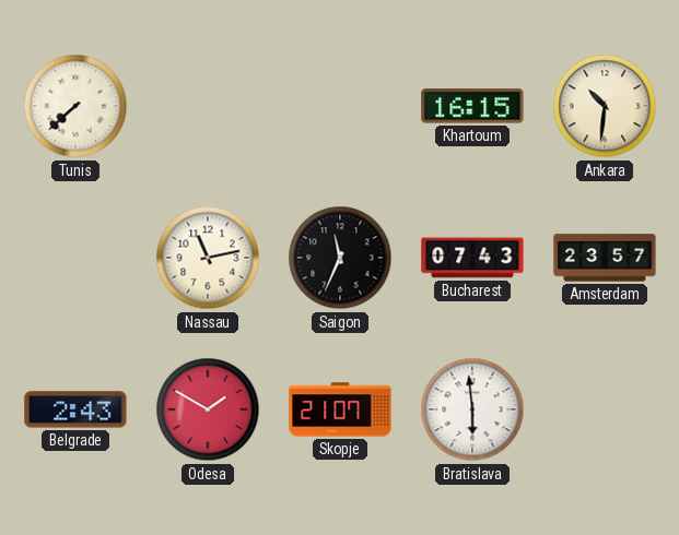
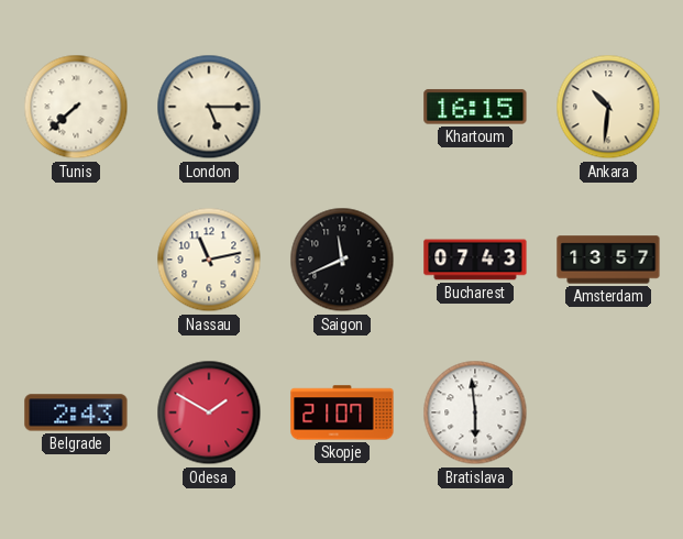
London: none -> 5:15
Saigon: 11:34 -> 11:41
Amsterdam: 23:57 -> 13:57
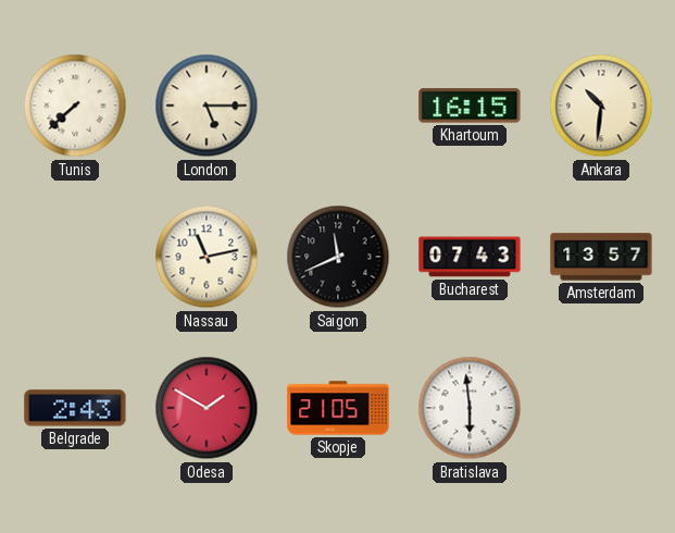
Skopje: 21:07 -> 21:05
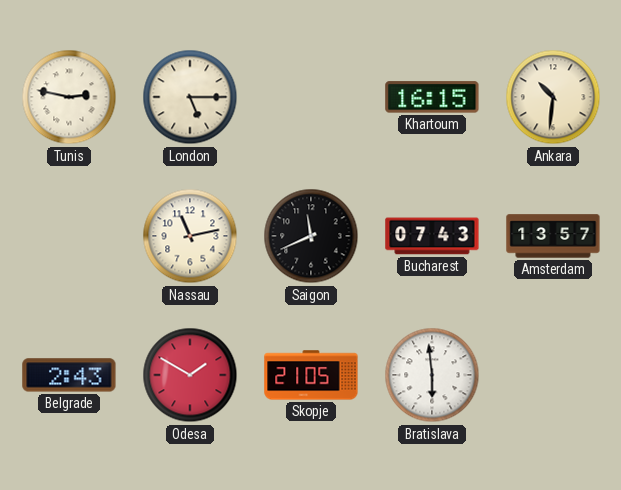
Tunis: 7:38 -> 2:47
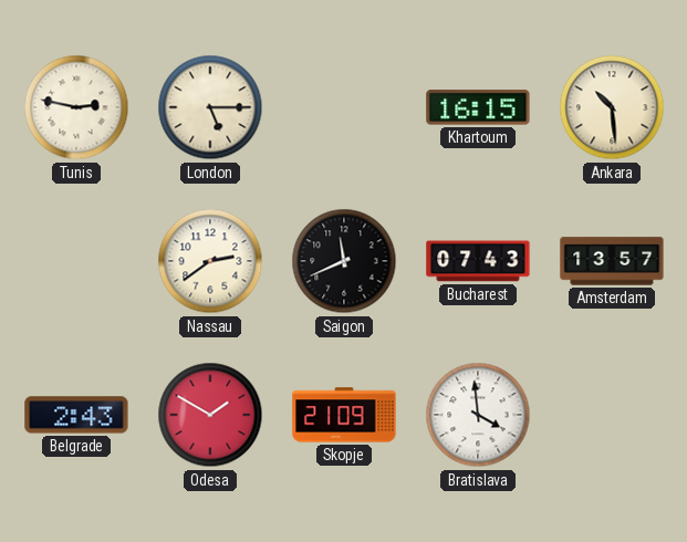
Ankara: 10:31 -> 10:29
Nassau: 11:13 -> 2:39
Skopje: 21:05 -> 21:09
Bratislava: 5:59 -> 3:59
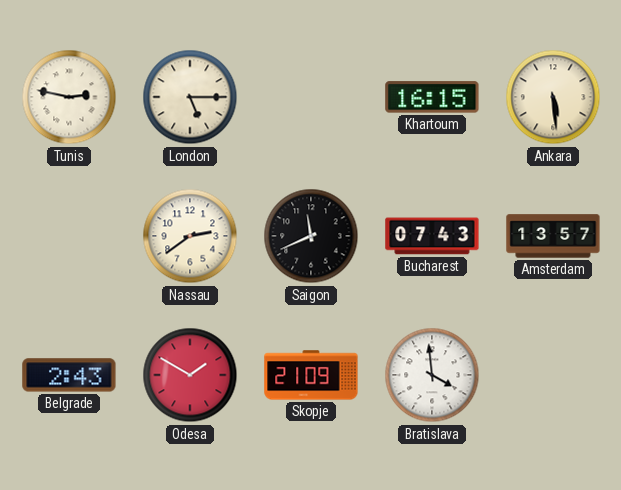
Ankara: 10:29 -> 5:29
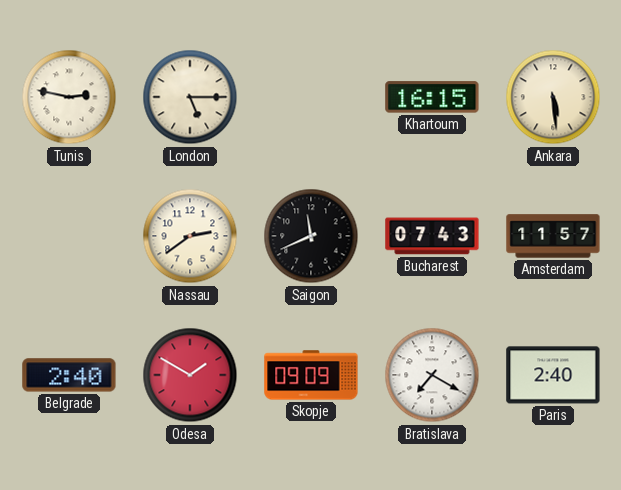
Amsterdam: 13:57 -> 11:57
Belgrade: 2:43 -> 2:40
Skopje: 21:09 -> 09:09
Bratislava: 3:59 -> 7:20
Paris: none -> 2:40
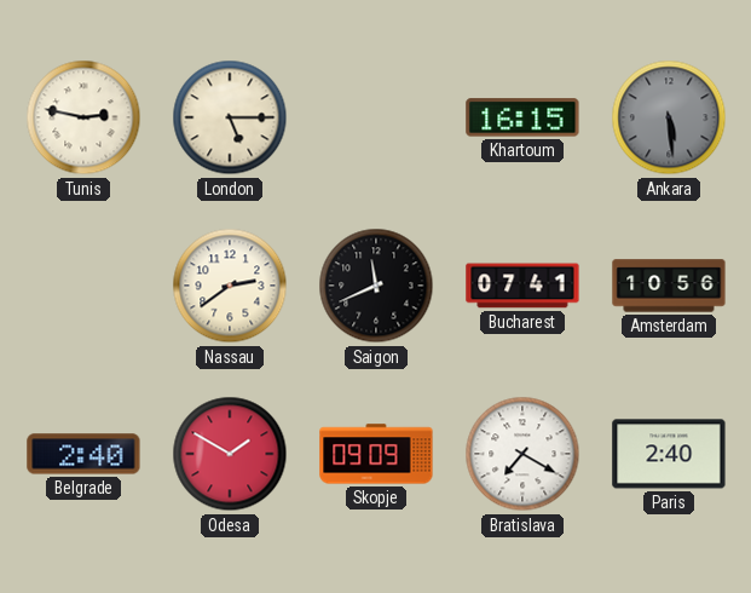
Ankara dial: cream -> grey
Bucharest: 07:43 -> 07:41
Amsterdam: 11:57 -> 10:56
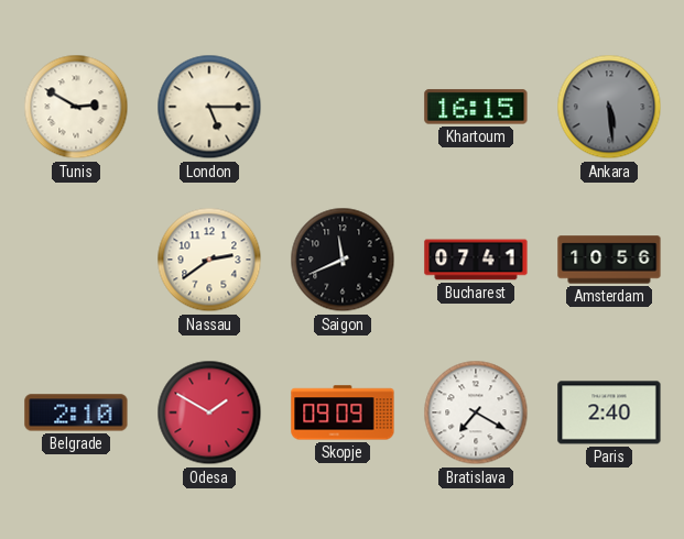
Tunis: 2:47 -> 2:50
Belgrade: 2:40 -> 2:10
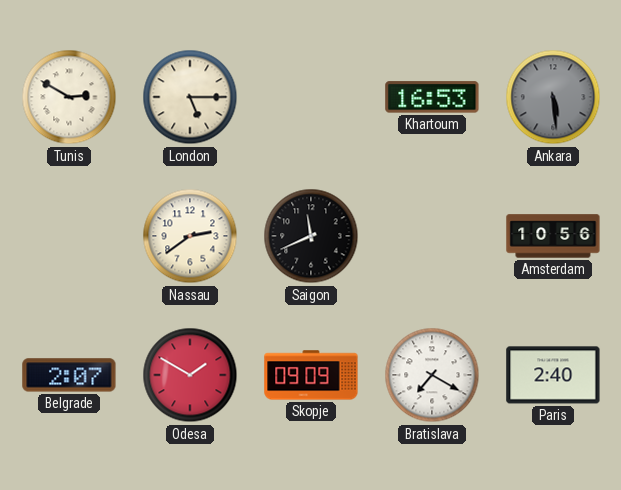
Khartoum: 16:15 -> 16:53
Bucharest: 07:41 -> none
Belgrade: 2:10 -> 2:07
